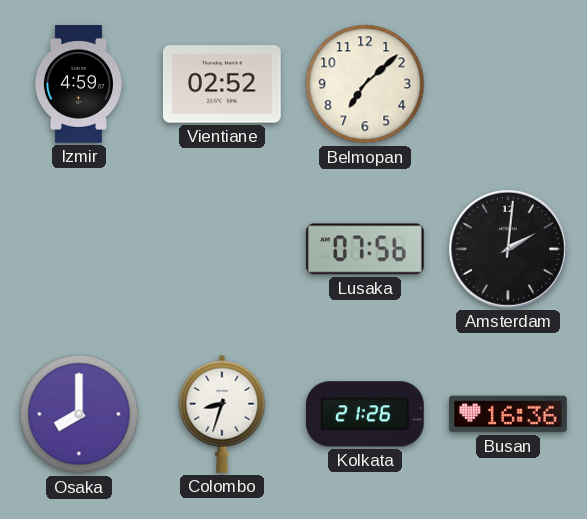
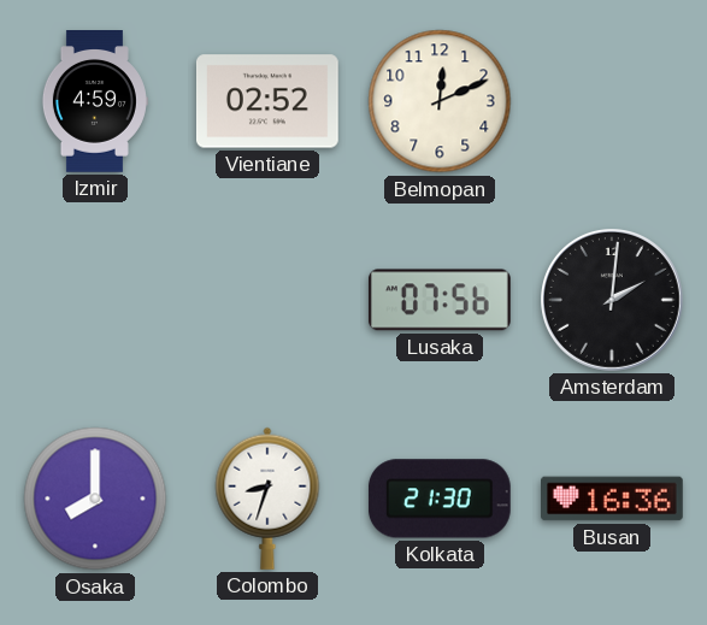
Belmopan: 7:08 -> 12:11
Kolkata: 21:26 -> 21:30
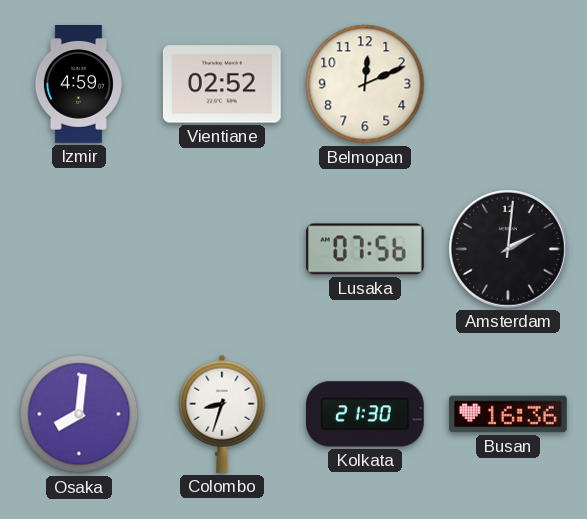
Osaka: 8:00 -> 8:01
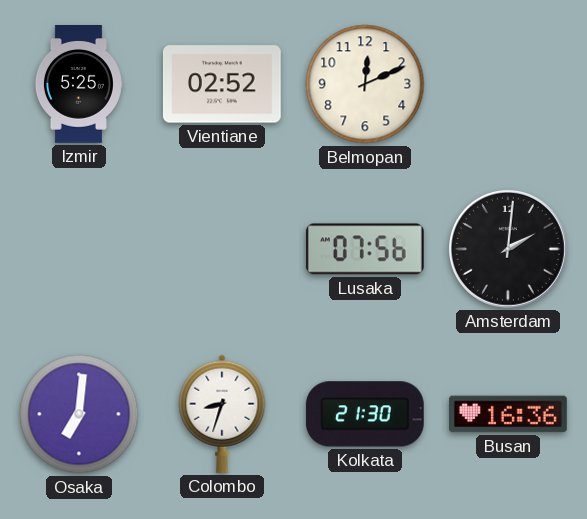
Izmir: 4:59 -> 5:25
Osaka: 8:01 -> 7:01
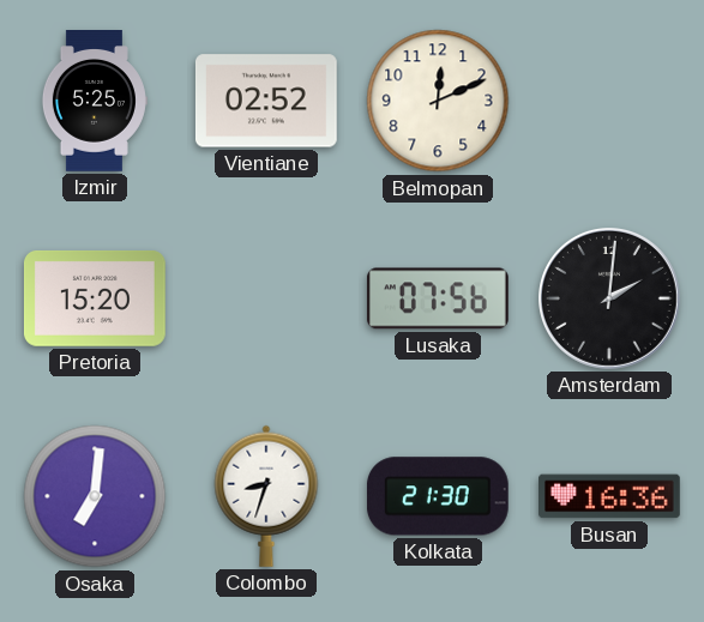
Pretoria: none -> 15:20
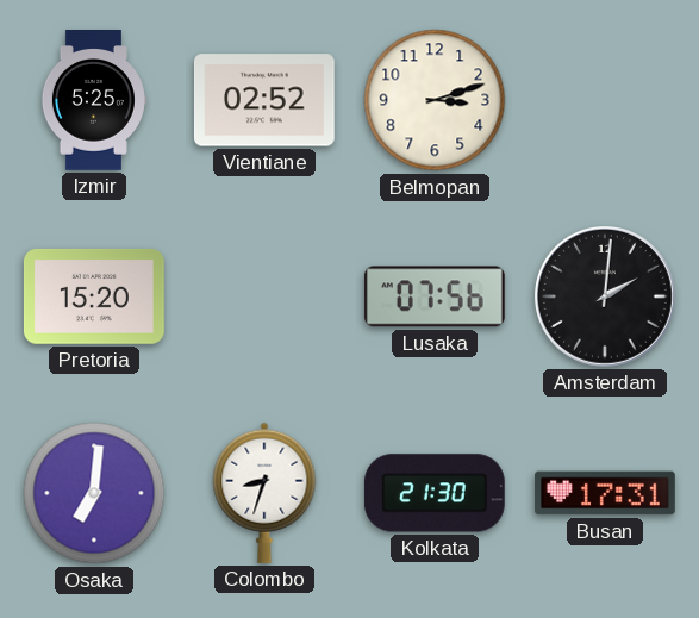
Belmopan: 12:11 -> 3:12
Busan: 16:36 -> 17:31
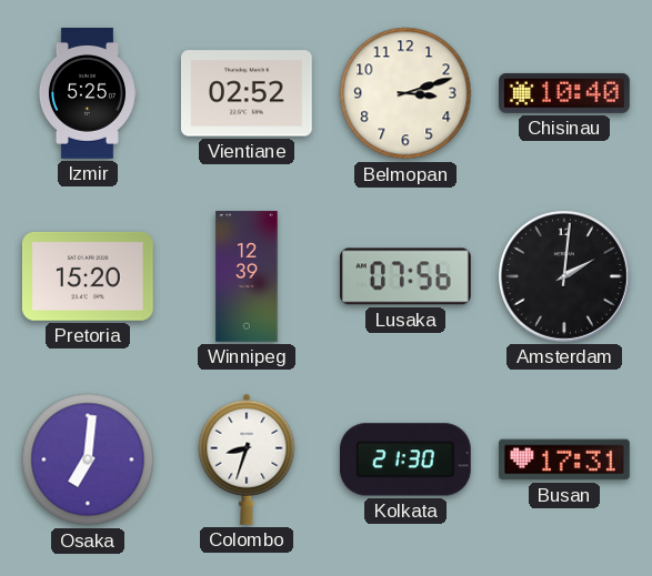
Chisinau: none -> 10:40
Winnipeg: none -> 12:39
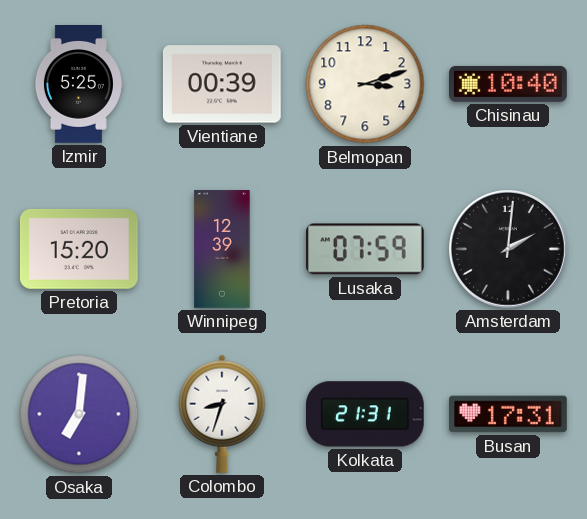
Vientiane: 02:52 -> 00:39
Lusaka: 07:56 -> 07:59
Kolkata: 21:30 -> 21:31
